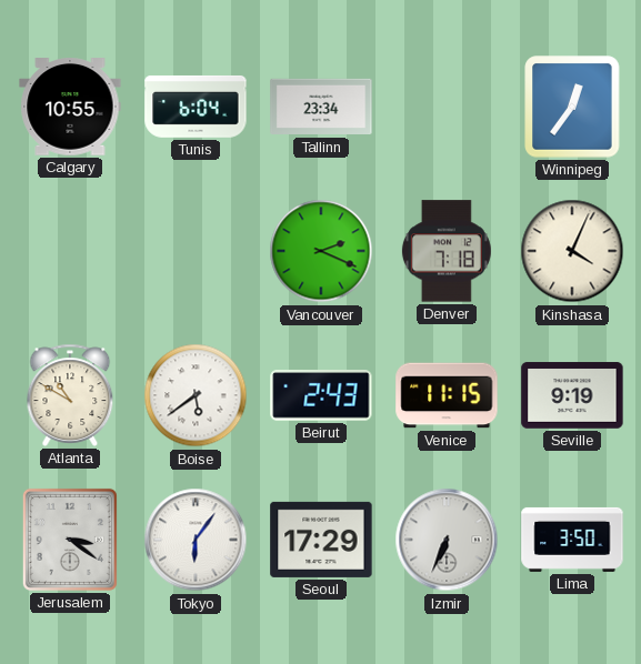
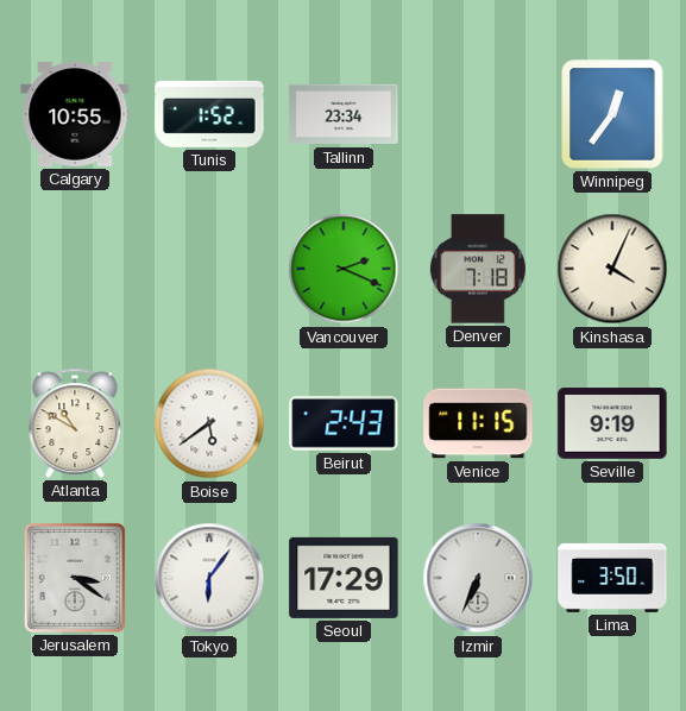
Tunis: 6:04 -> 1:52
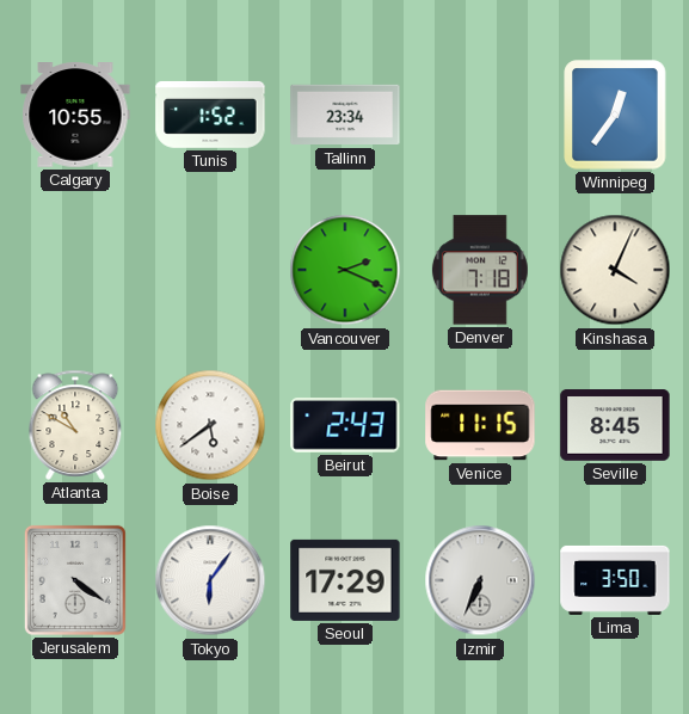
Seville: 9:19 -> 8:45
Jerusalem: 3:21 -> 4:21
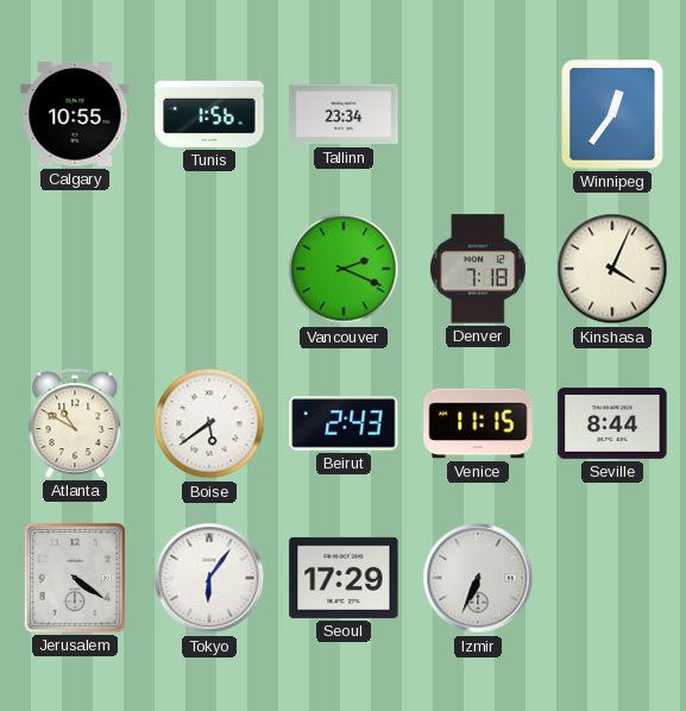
Tunis: 1:52 -> 1:56
Seville: 8:45 -> 8:44
Lima: 3:50 -> none
